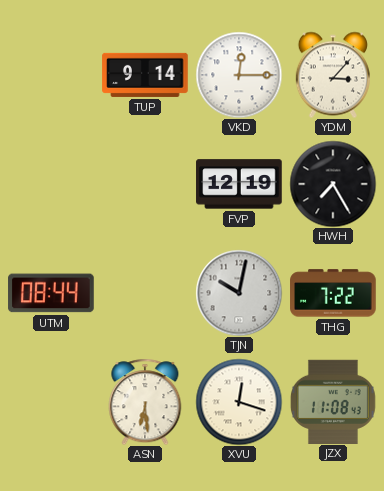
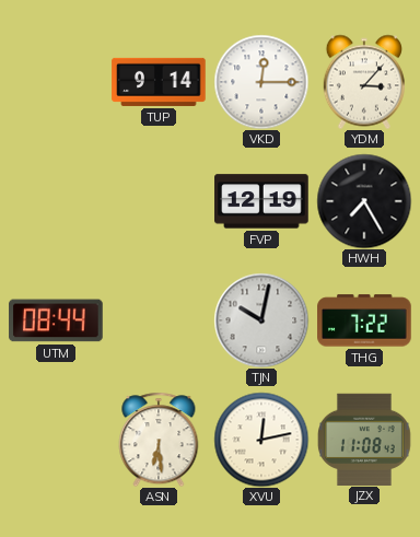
XVU: 12:18 -> 12:13
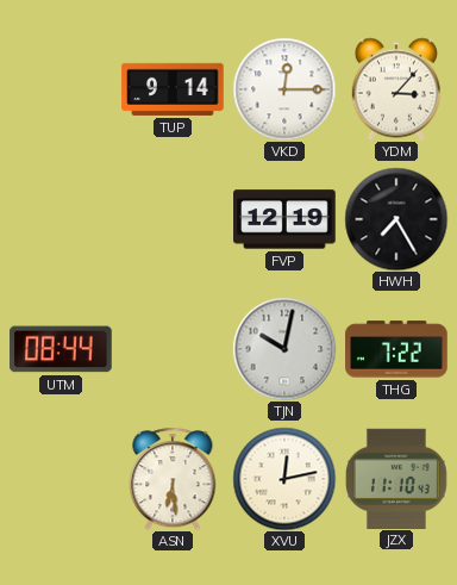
JZX: 11:08 -> 11:10
